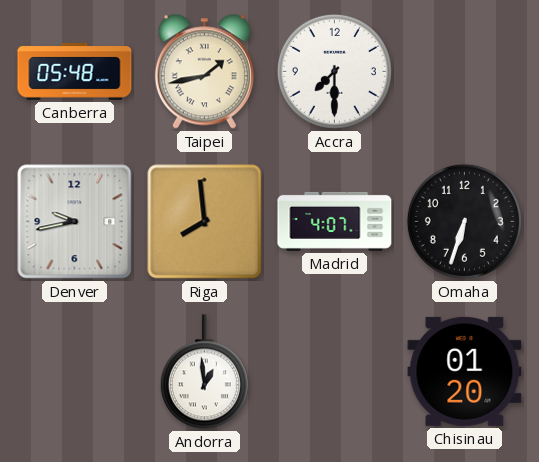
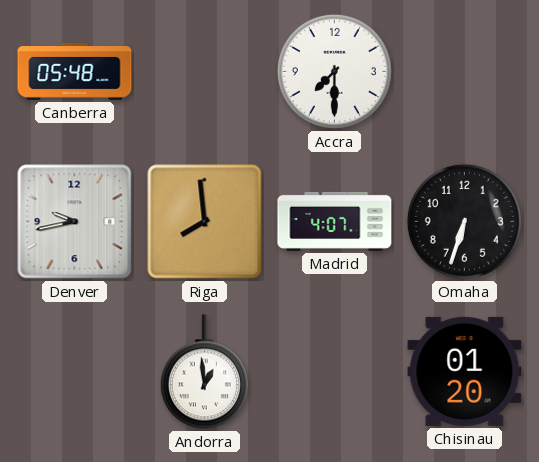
Taipei: 1:43 -> none
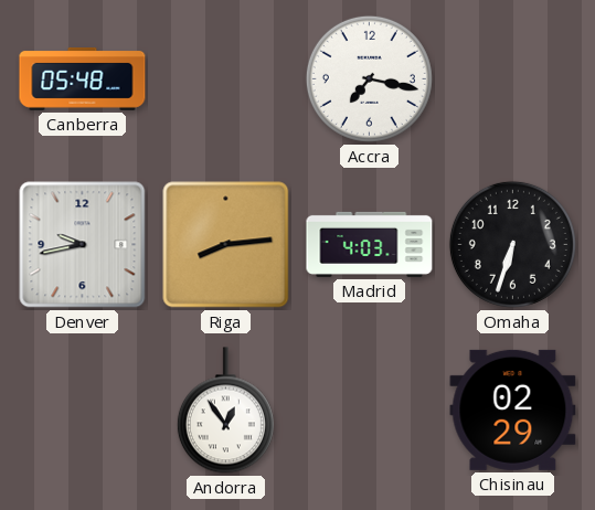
Accra: 7:30 -> 7:17
Riga: 7:59 -> 8:14
Madrid: 4:07 -> 4:03
Andorra: 12:59 -> 12:54
Chisinau: 01:20 -> 02:29
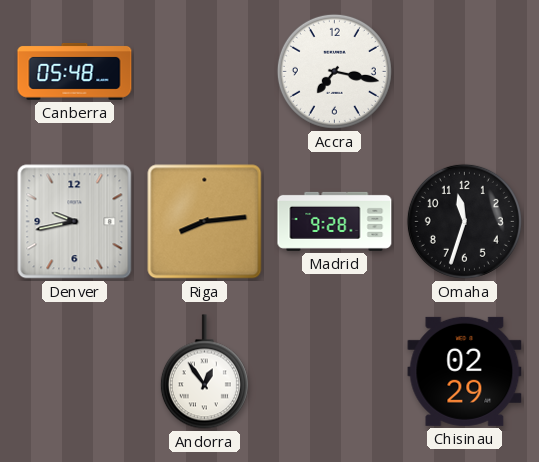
Madrid: 4:03 -> 9:28
Omaha: 6:33 -> 11:33
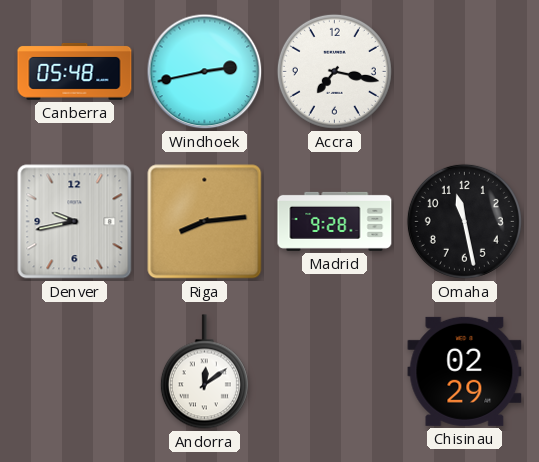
Windhoek: none -> 2:43
Omaha: 11:33 -> 11:28
Andorra: 12:54 -> 12:09
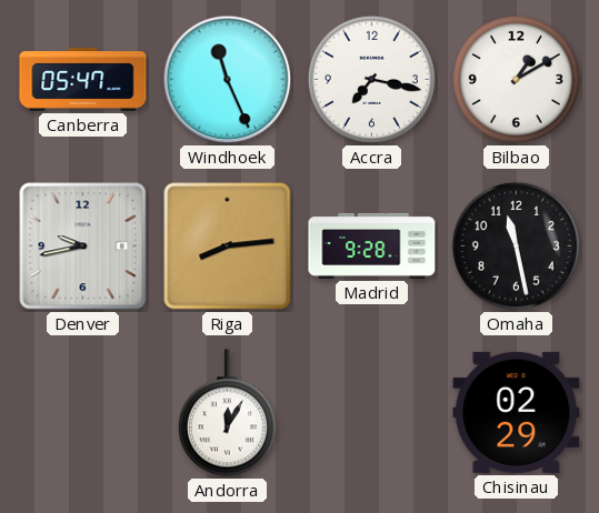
Canberra: 05:48 -> 05:47
Windhoek: 2:43 -> 11:26
Bilbao: none -> 1:10
Andorra: 12:09 -> 12:05
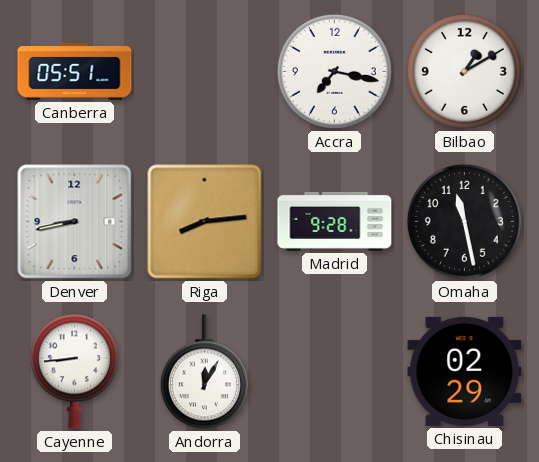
Canberra: 05:47 -> 05:51
Windhoek: 11:26 -> none
Denver: 9:43 -> 8:43
Cayenne: none -> 8:44
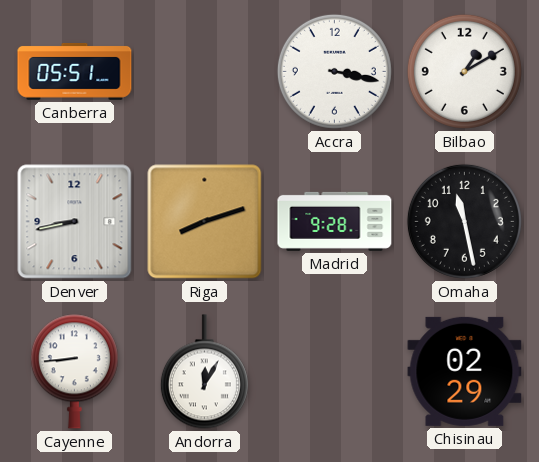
Accra: 7:17 -> 3:17
Riga: 8:14 -> 8:12
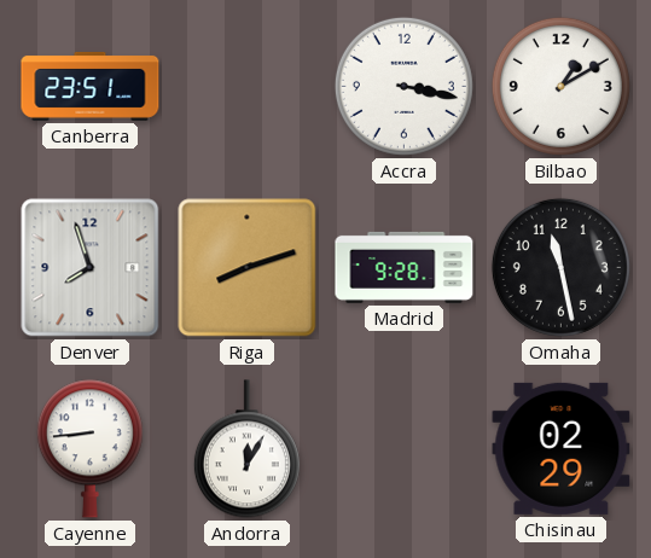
Canberra: 05:51 -> 23:51
Denver: 8:43 -> 7:57
